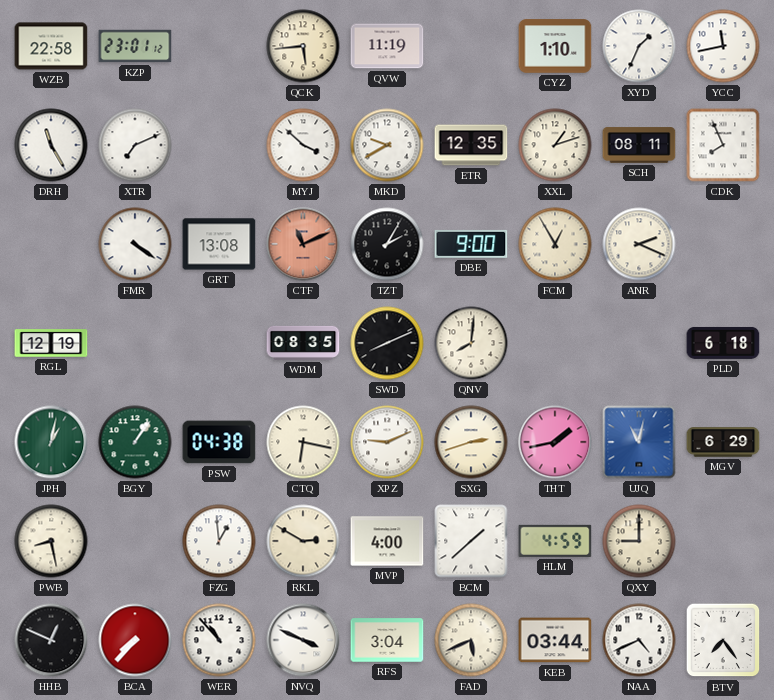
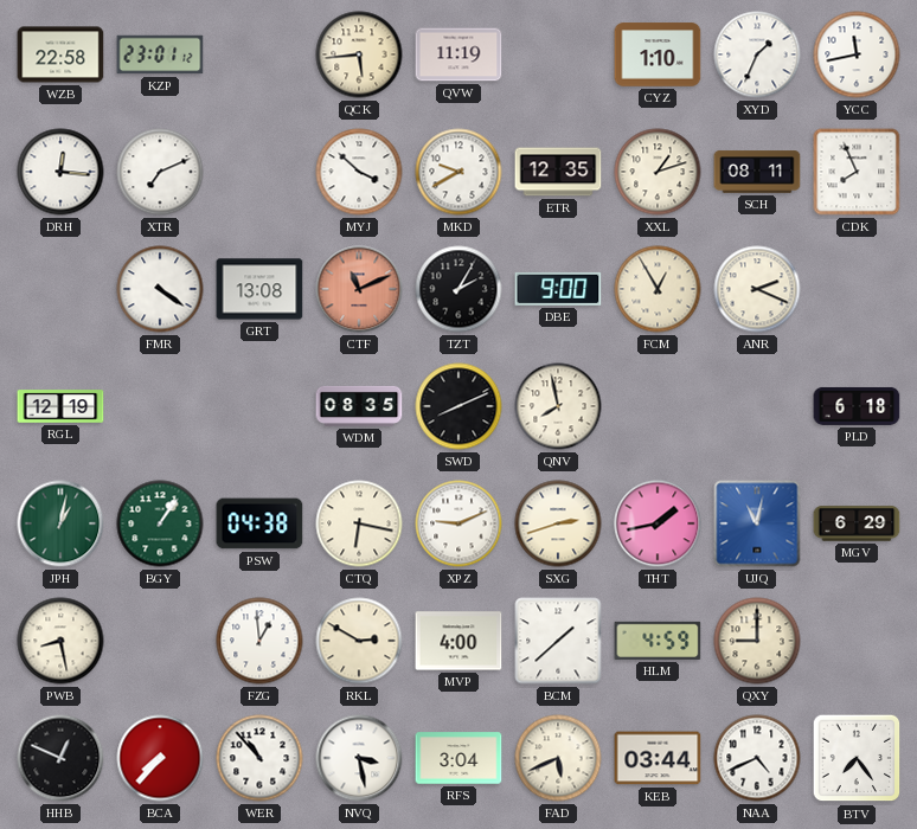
DRH: 11:25 -> 12:16
QNV: 8:01 -> 7:58
NVQ: 3:49 -> 3:28
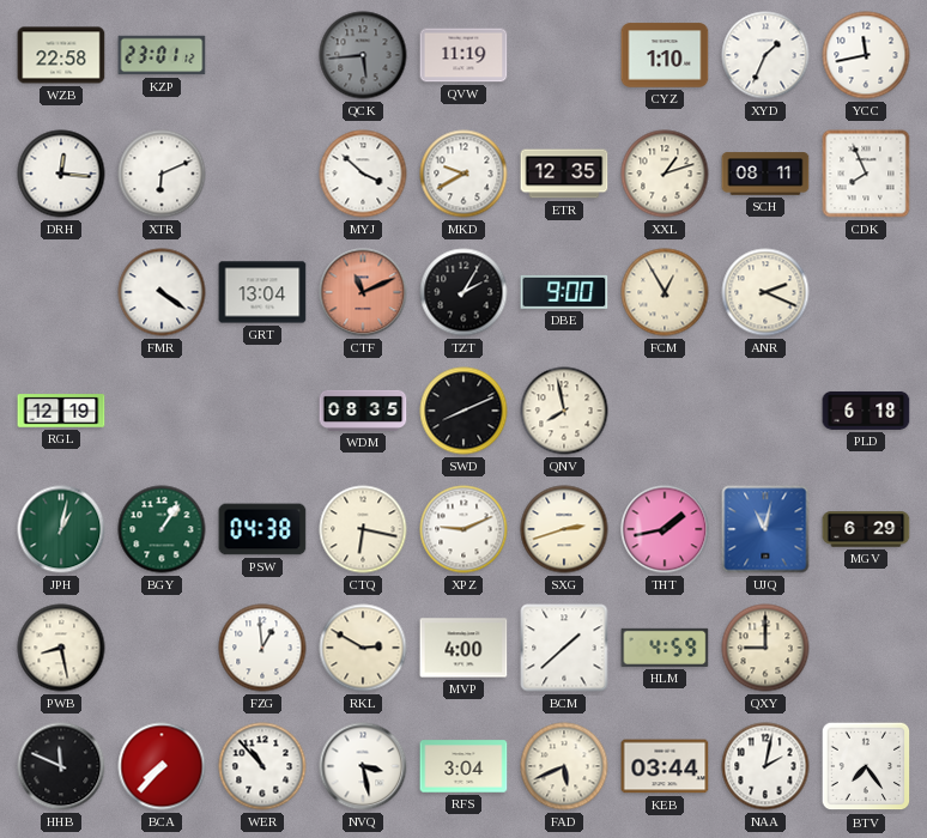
QCK dial: cream -> grey
XTR: 7:11 -> 6:11
GRT: 13:08 -> 13:04
HHB: 12:49 -> 11:49
NAA: 4:41 -> 2:02
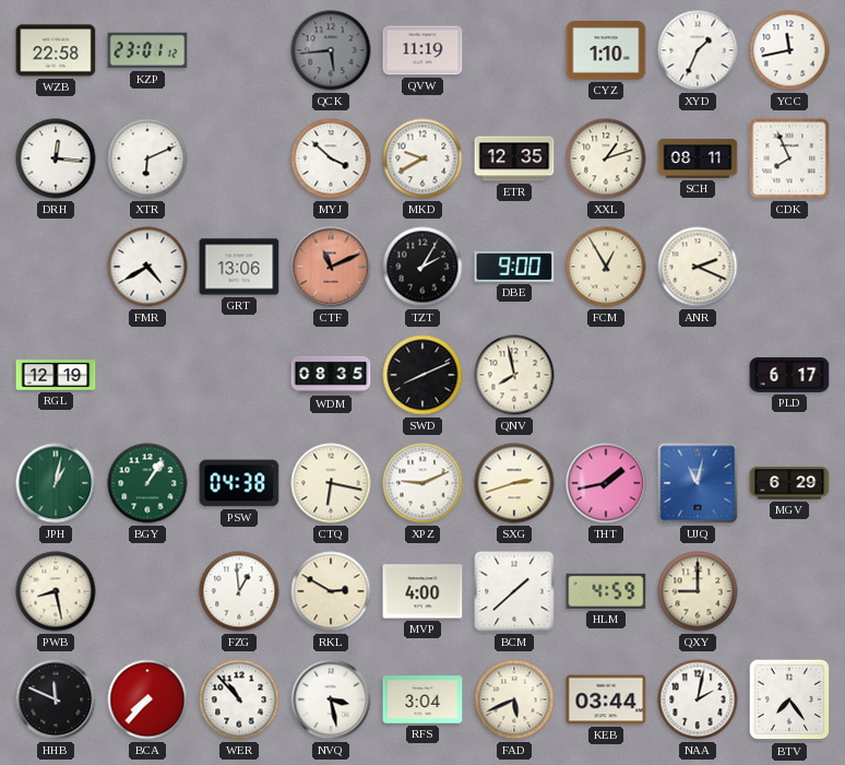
FMR: 4:21 -> 4:40
GRT: 13:04 -> 13:06
PLD: 6:18 -> 6:17
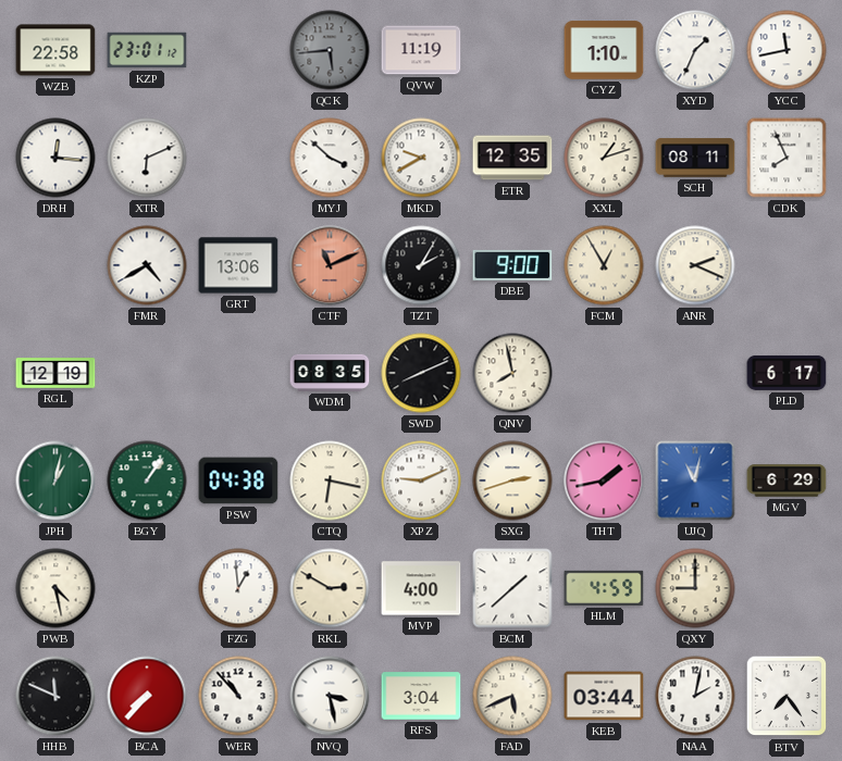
PWB: 8:28 -> 4:28
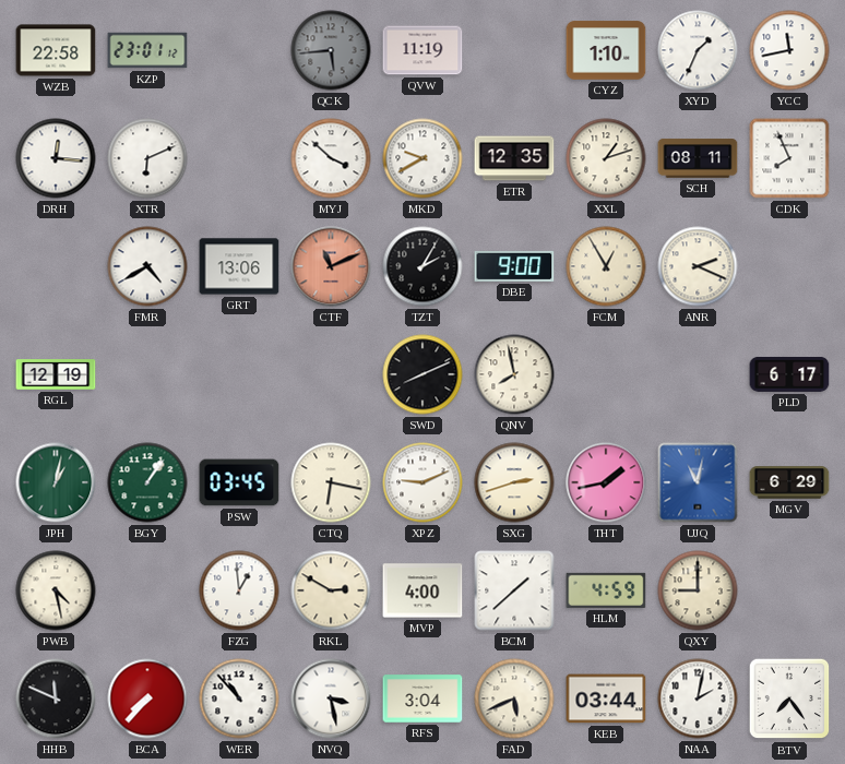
WDM: 08:35 -> none
PSW: 04:38 -> 03:45
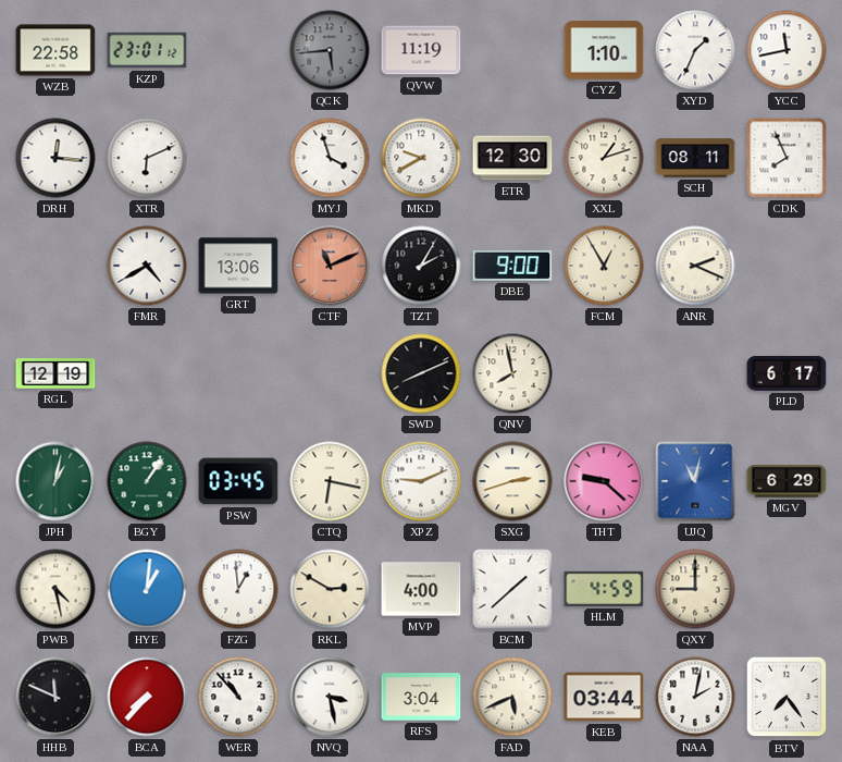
MYJ: 3:52 -> 3:57
ETR: 12:35 -> 12:30
THT: 1:43 -> 9:22
HYE: none -> 1:01
